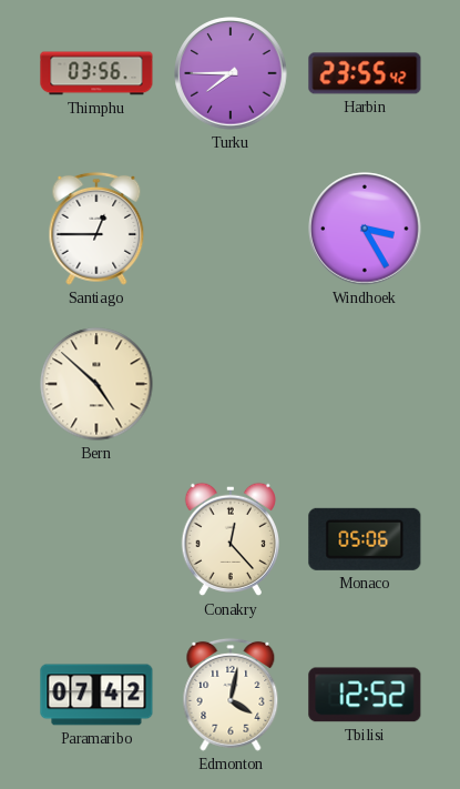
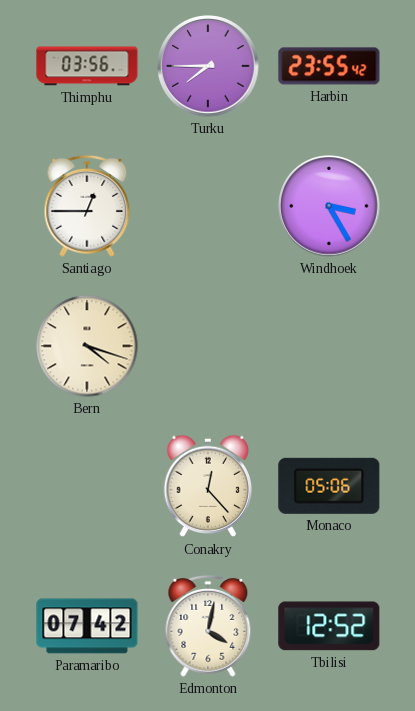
Bern: 4:52 -> 4:18
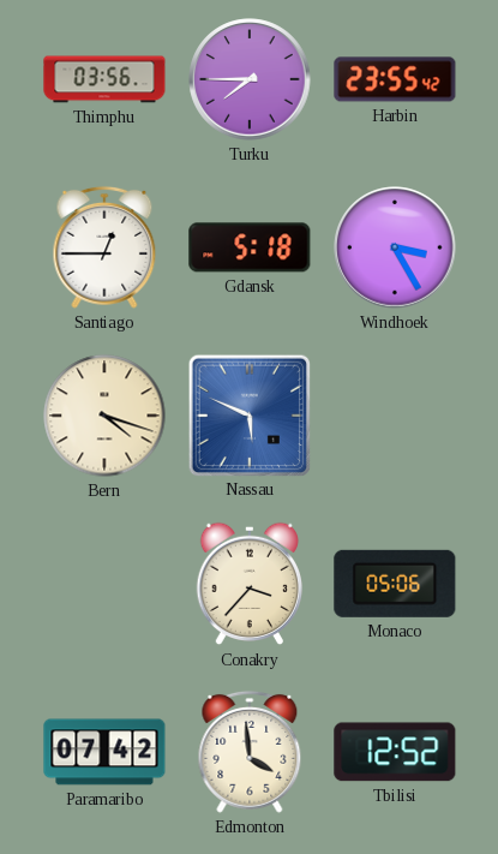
Gdansk: none -> 5:18
Nassau: none -> 5:49
Conakry: 12:23 -> 3:37
Edmonton: 4:02 -> 3:59
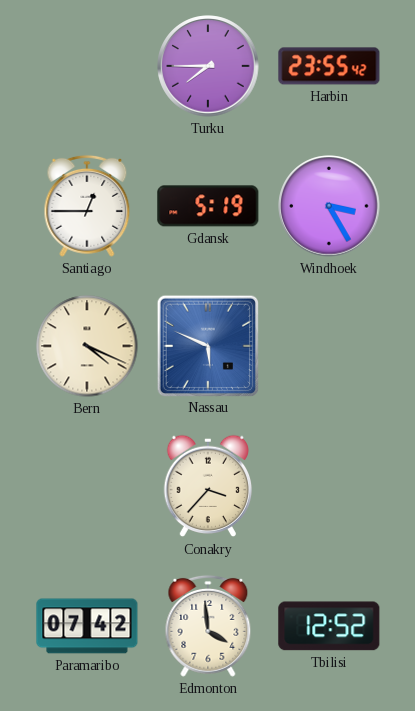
Thimphu: 03:56 -> none
Gdansk: 5:18 -> 5:19
Bern: 4:18 -> 4:19
Monaco: 05:06 -> none
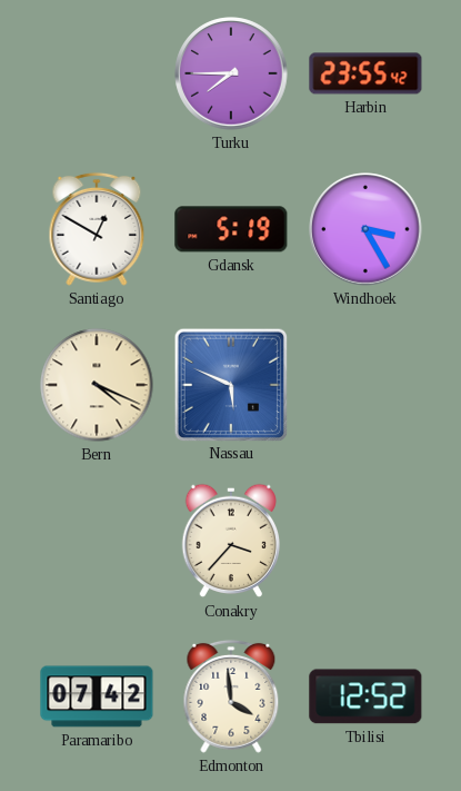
Santiago: 12:45 -> 12:50
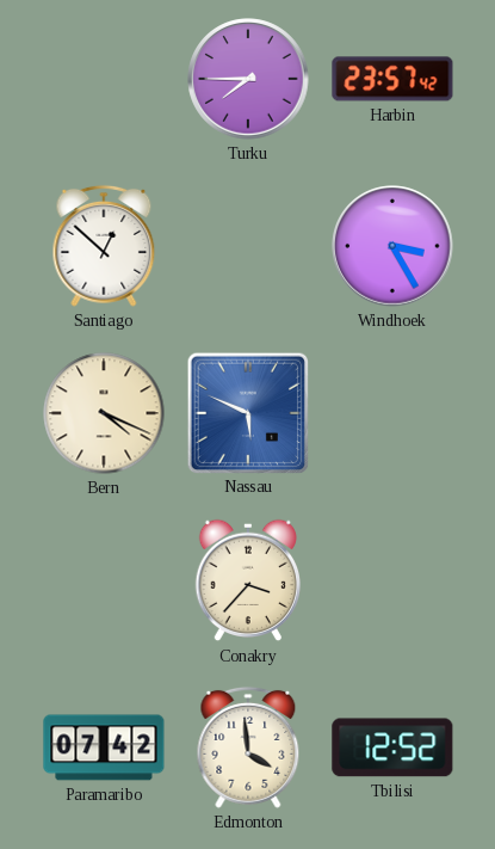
Harbin: 23:55 -> 23:57
Santiago: 12:50 -> 12:52
Gdansk: 5:19 -> none
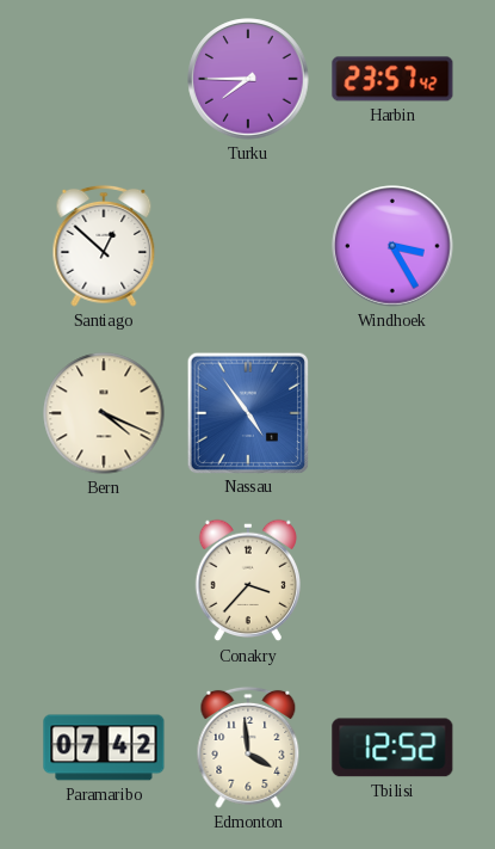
Nassau: 5:49 -> 4:54
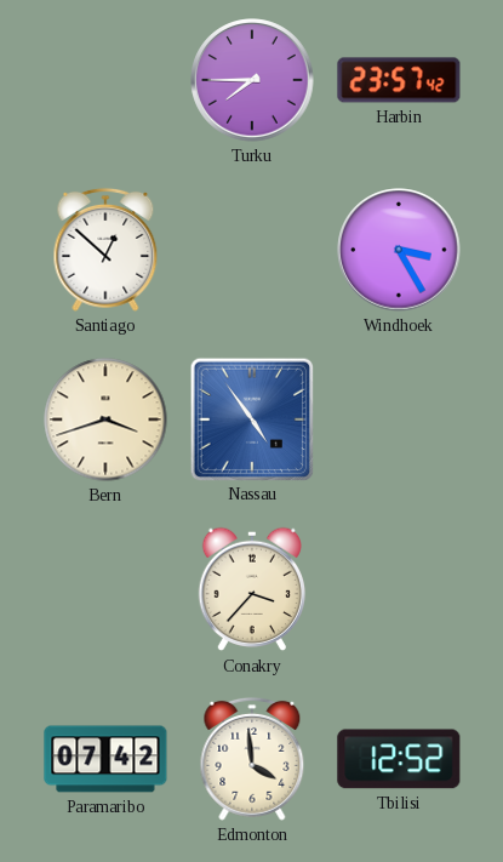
Bern: 4:19 -> 3:42
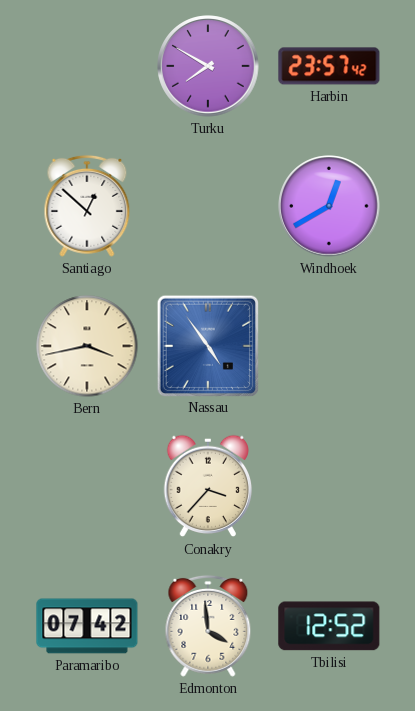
Turku: 7:45 -> 7:50
Windhoek: 3:25 -> 12:40
Bern: 3:42 -> 3:43
